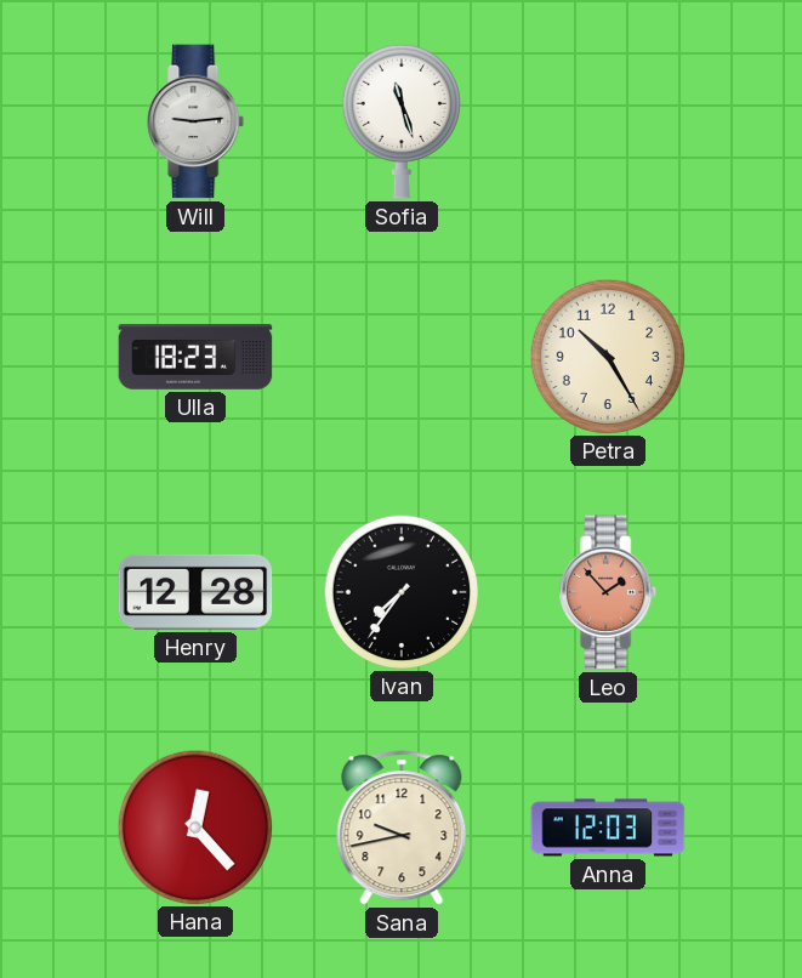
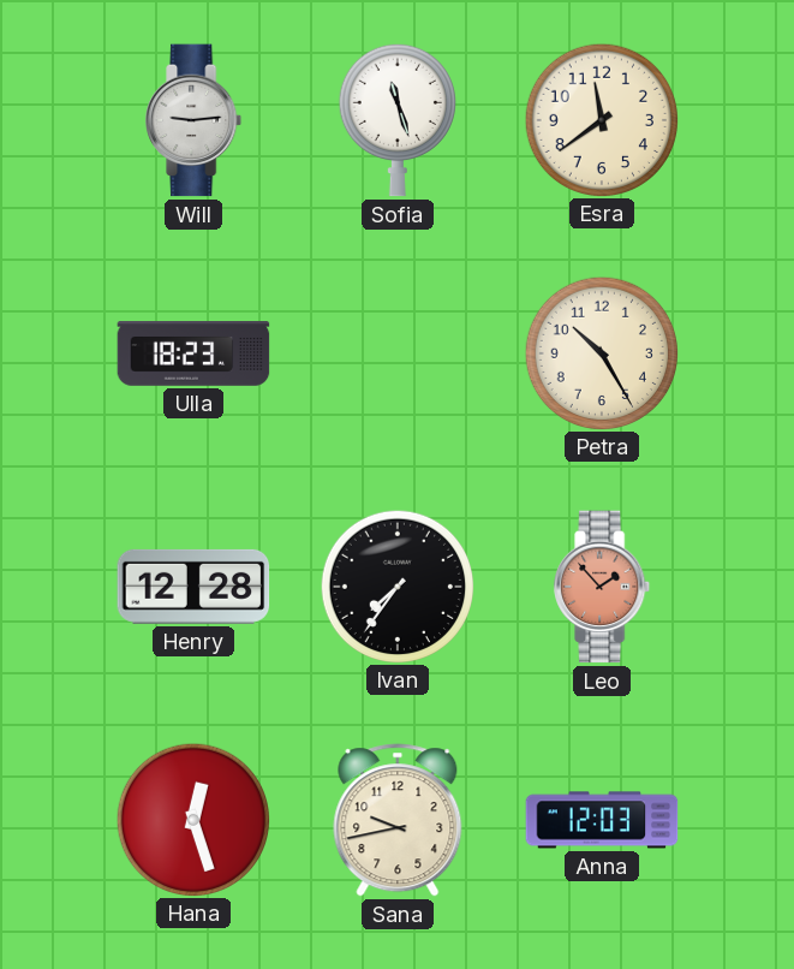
Esra: none -> 11:39
Hana: 12:23 -> 12:27
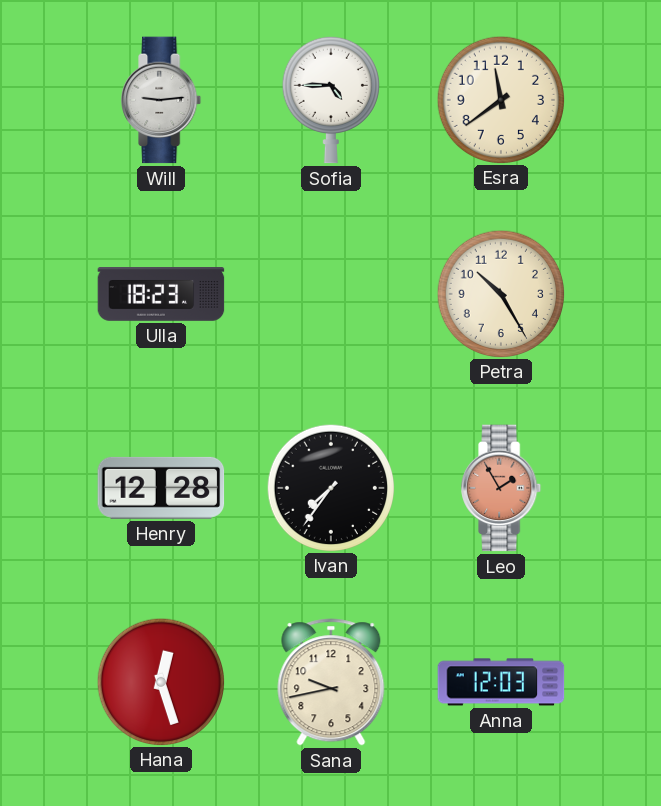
Sofia: 11:27 -> 4:45
Leo: 1:53 -> 1:55
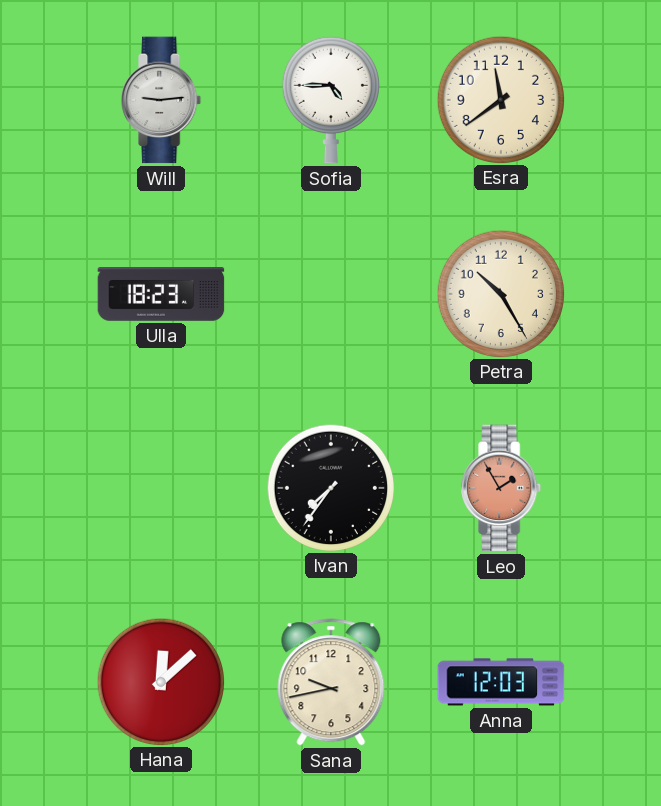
Henry: 12:28 -> none
Hana: 12:27 -> 12:08
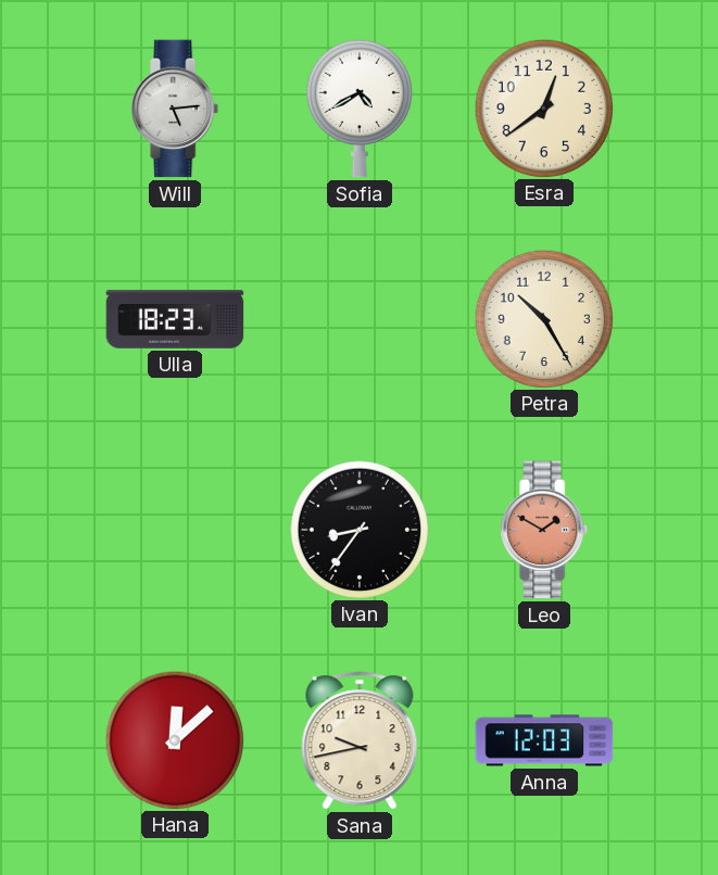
Will: 9:14 -> 5:14
Sofia: 4:45 -> 4:40
Esra: 11:39 -> 12:39
Ivan: 7:36 -> 8:36
Leo: 1:55 -> 1:50
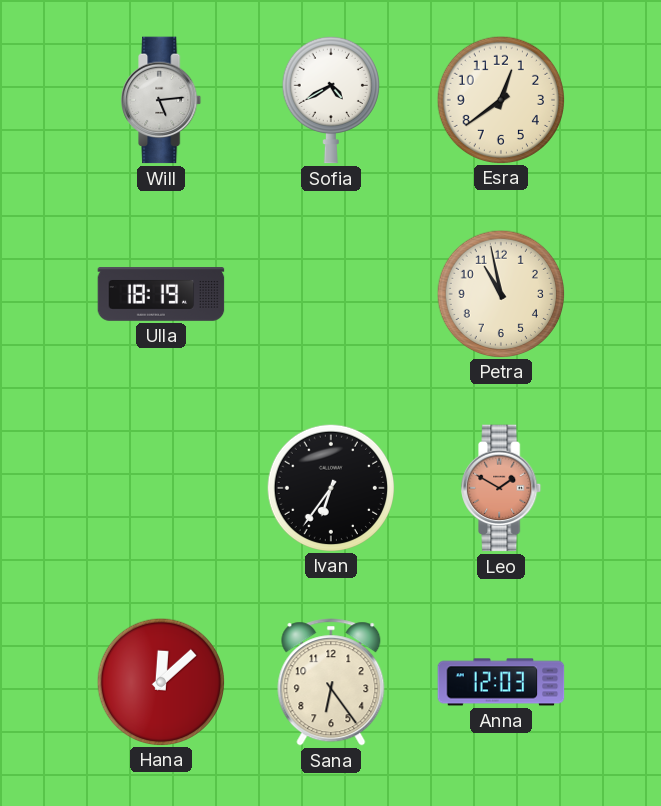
Ulla: 18:23 -> 18:19
Petra: 10:25 -> 10:58
Ivan: 8:36 -> 6:36
Sana: 9:43 -> 6:24
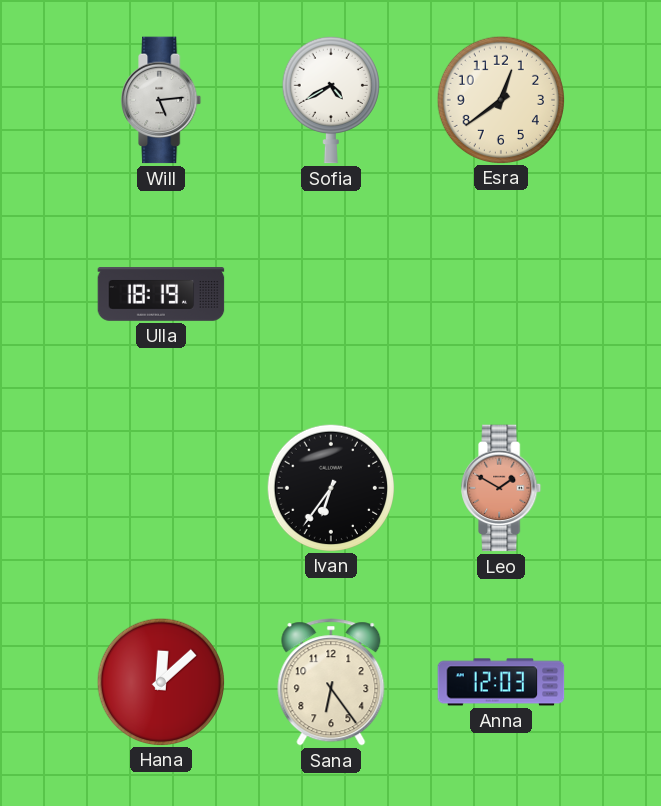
Petra: 10:58 -> none
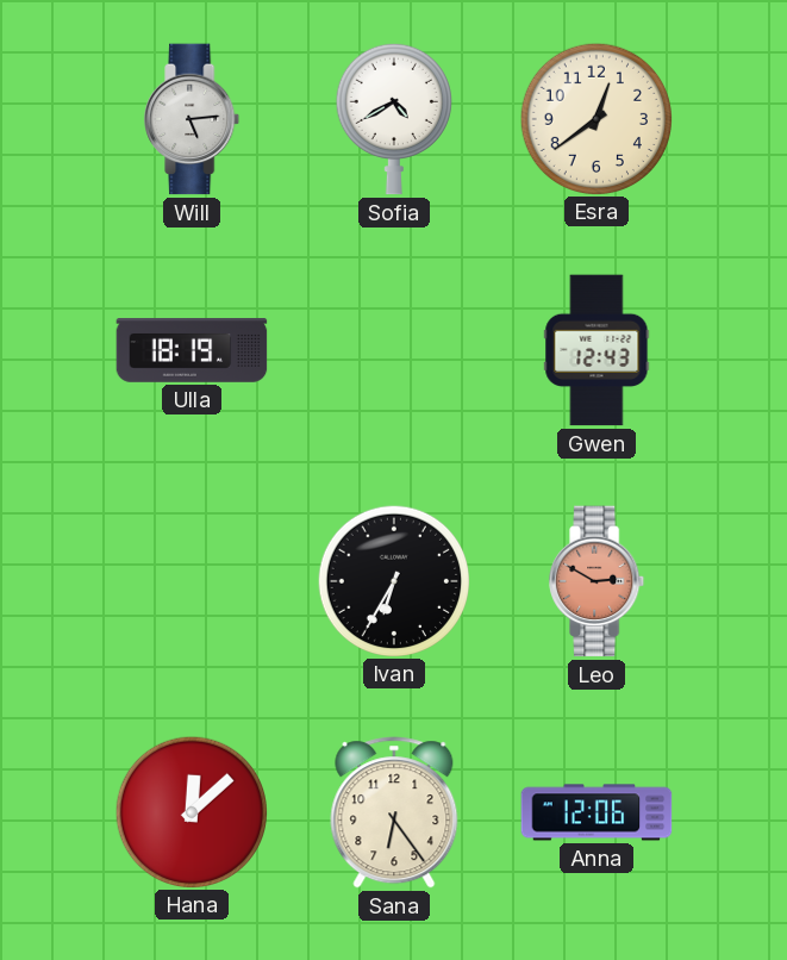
Gwen: none -> 12:43
Ivan: 6:36 -> 6:35
Leo: 1:50 -> 2:50
Anna: 12:03 -> 12:06
